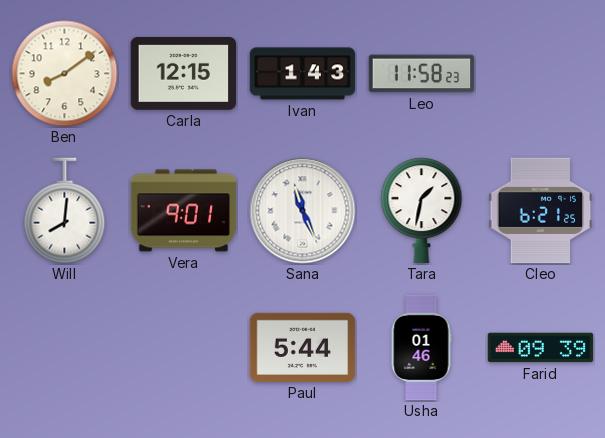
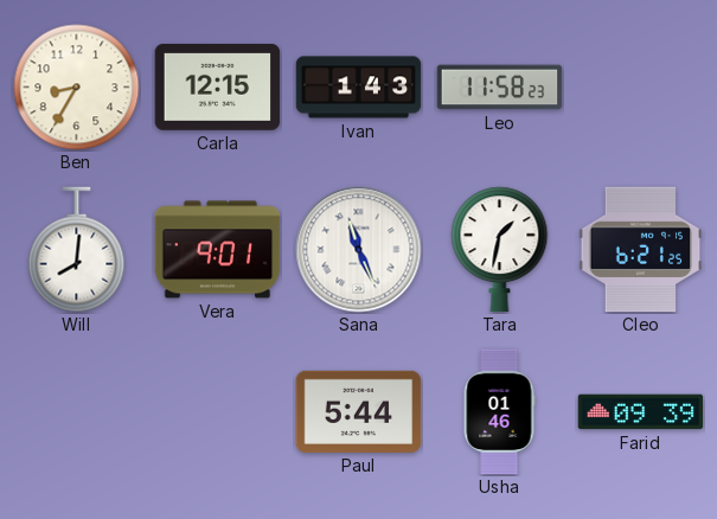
Ben: 8:09 -> 8:35
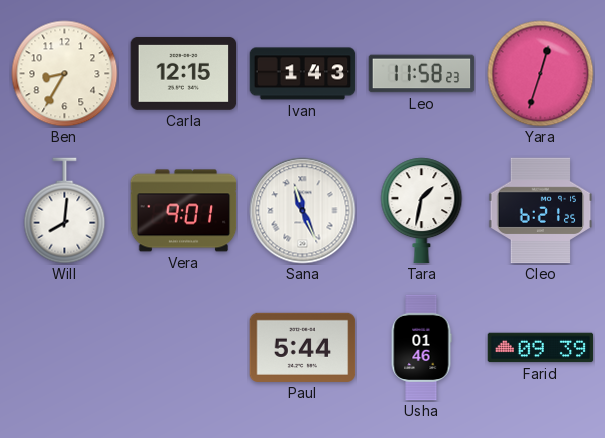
Yara: none -> 12:33
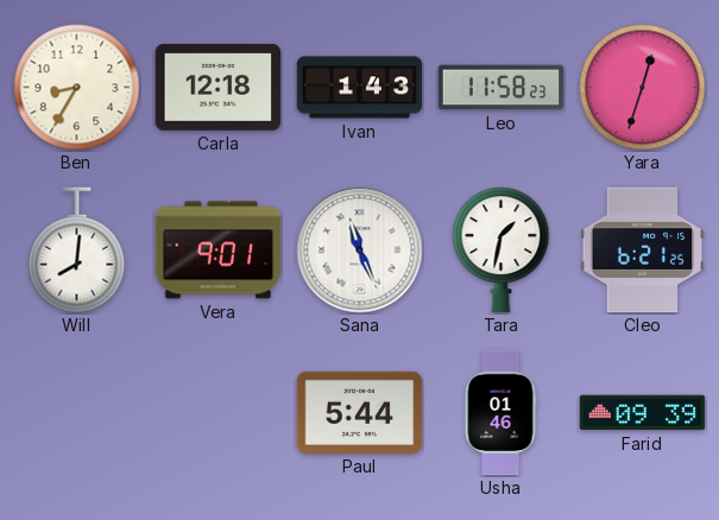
Carla: 12:15 -> 12:18
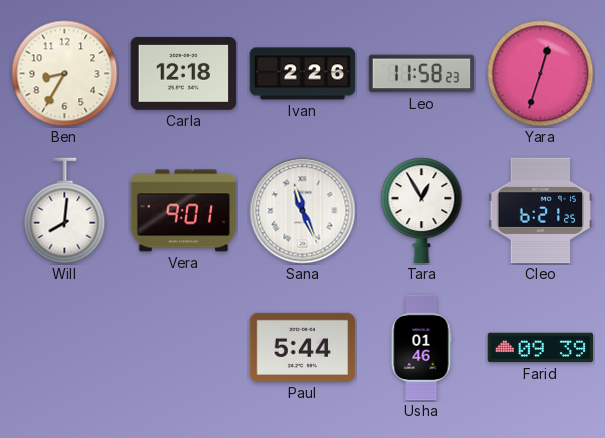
Ivan: 1:43 -> 2:26
Tara: 1:32 -> 12:55
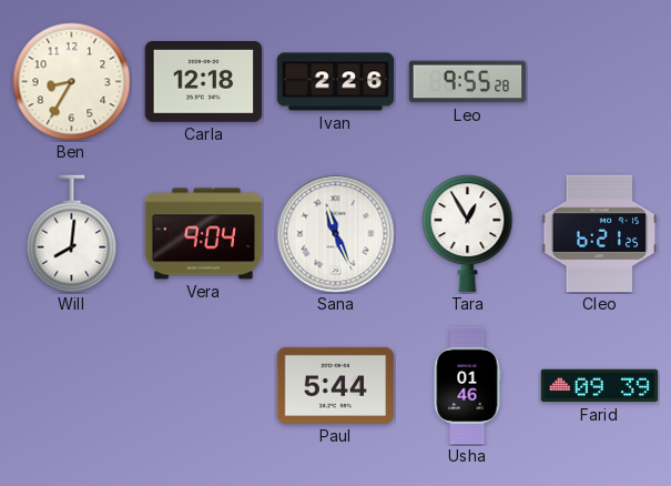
Leo: 11:58 -> 9:55
Yara: 12:33 -> none
Vera: 9:01 -> 9:04
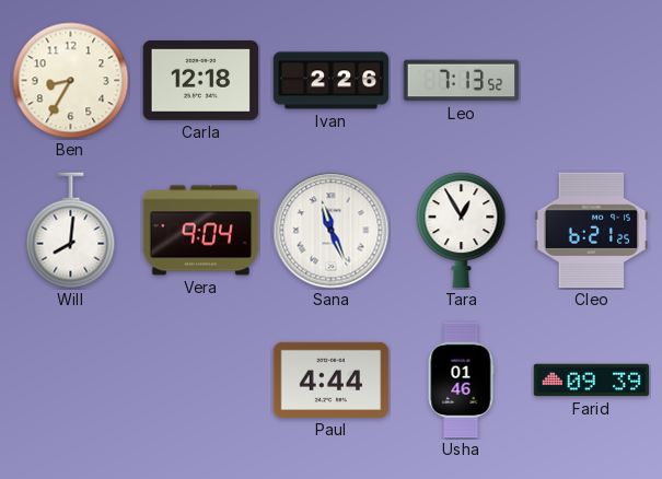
Leo: 9:55 -> 7:13
Paul: 5:44 -> 4:44
